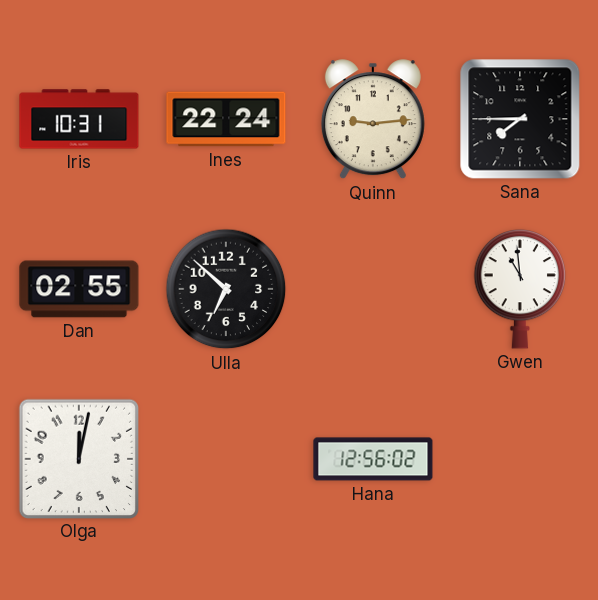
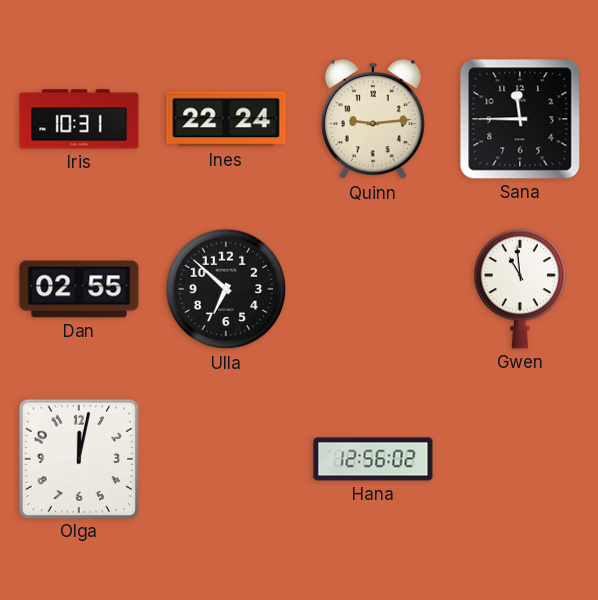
Sana: 7:45 -> 11:45
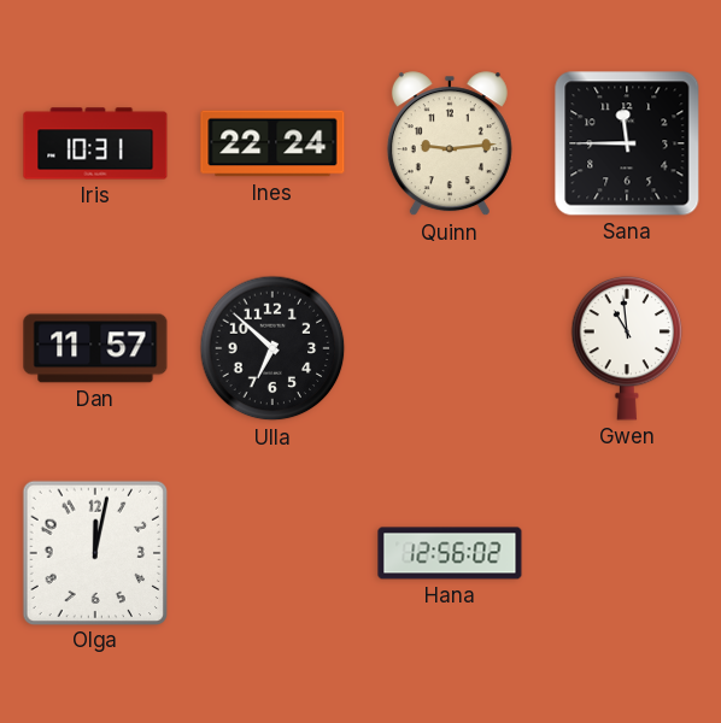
Dan: 02:55 -> 11:57
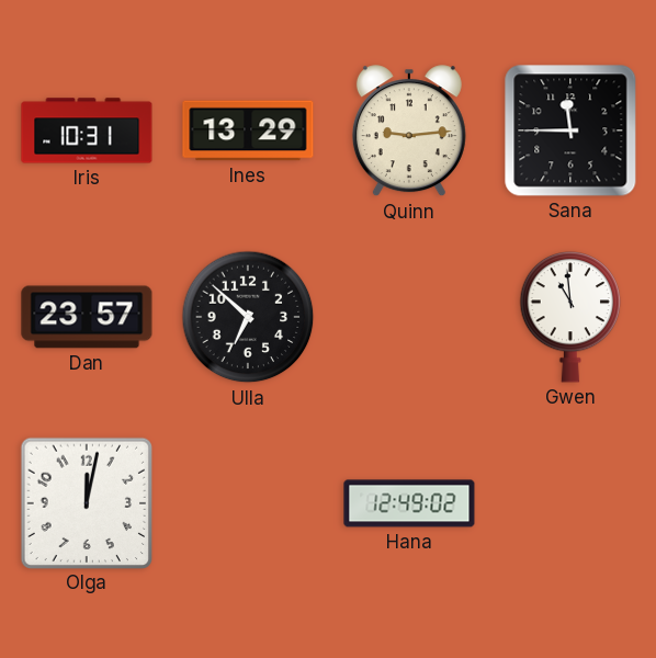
Ines: 22:24 -> 13:29
Dan: 11:57 -> 23:57
Hana: 12:56 -> 12:49
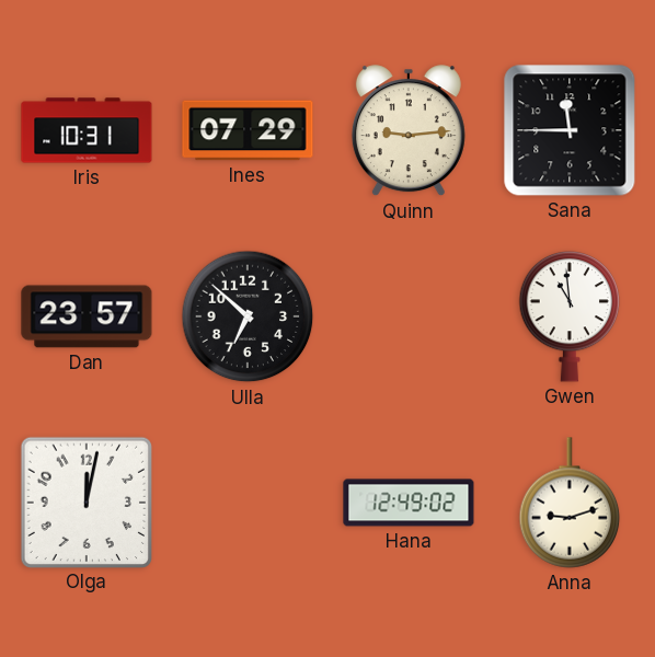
Ines: 13:29 -> 07:29
Anna: none -> 9:12
